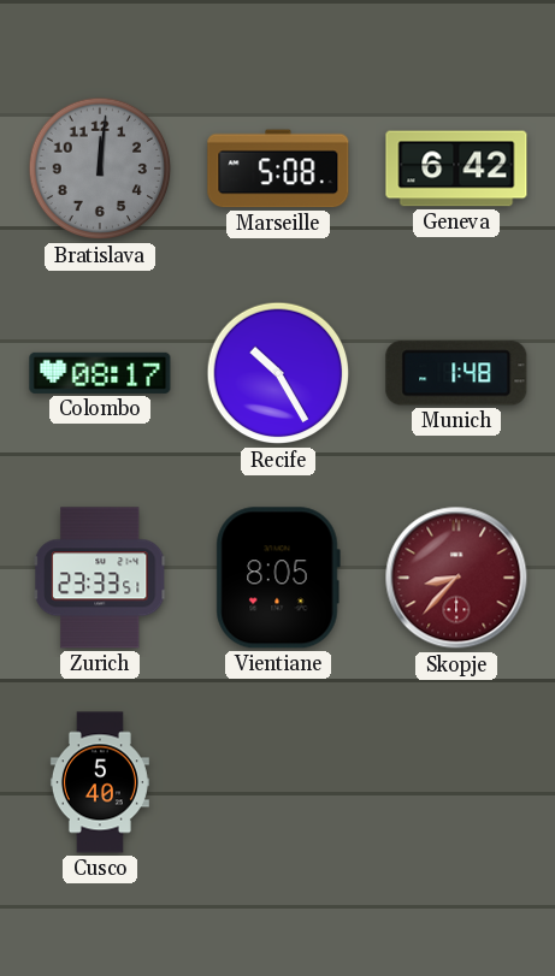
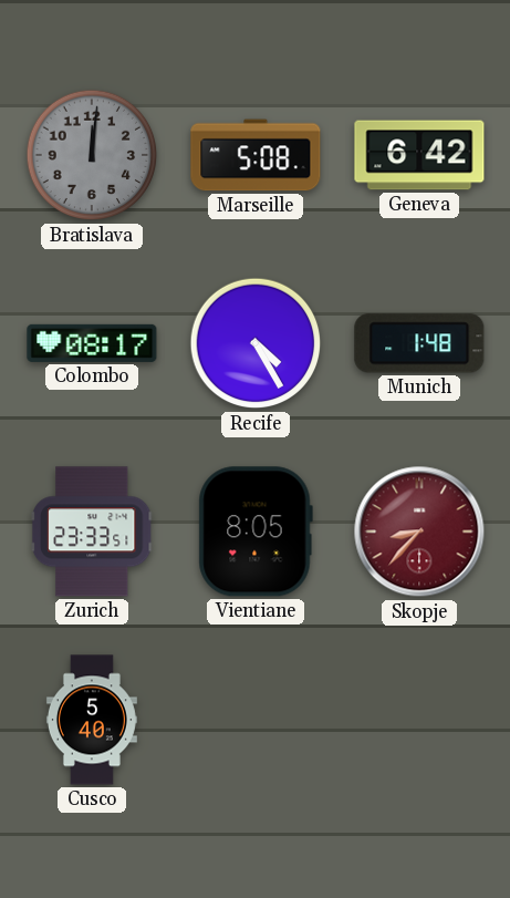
Recife: 10:25 -> 4:25
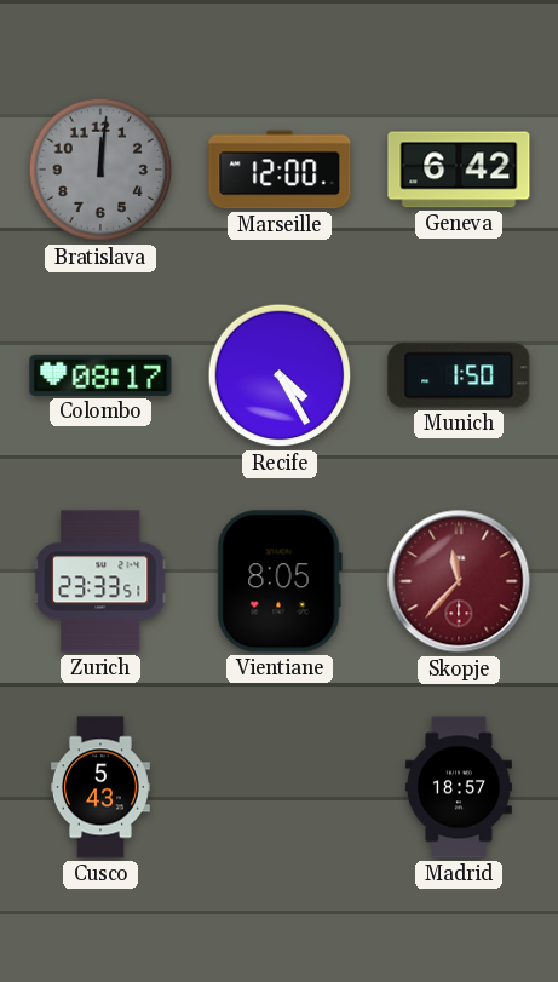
Marseille: 5:08 -> 12:00
Munich: 1:48 -> 1:50
Skopje: 8:37 -> 11:37
Cusco: 5:40 -> 5:43
Madrid: none -> 18:57
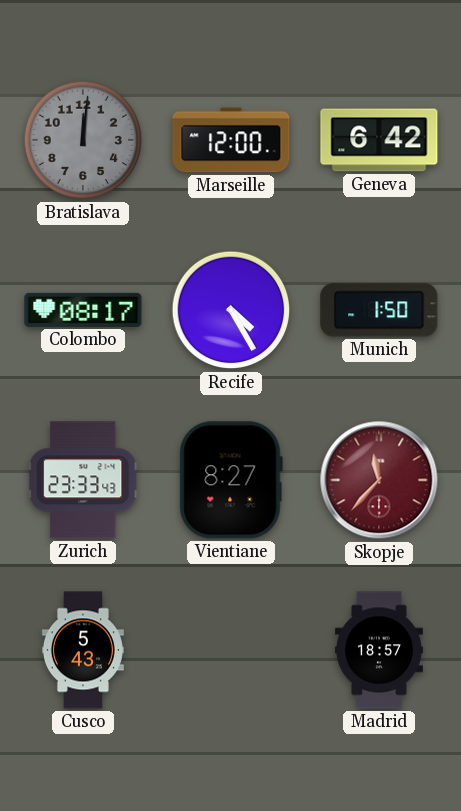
Zurich: 23:33:51 -> 23:33:43
Vientiane: 8:05 -> 8:27
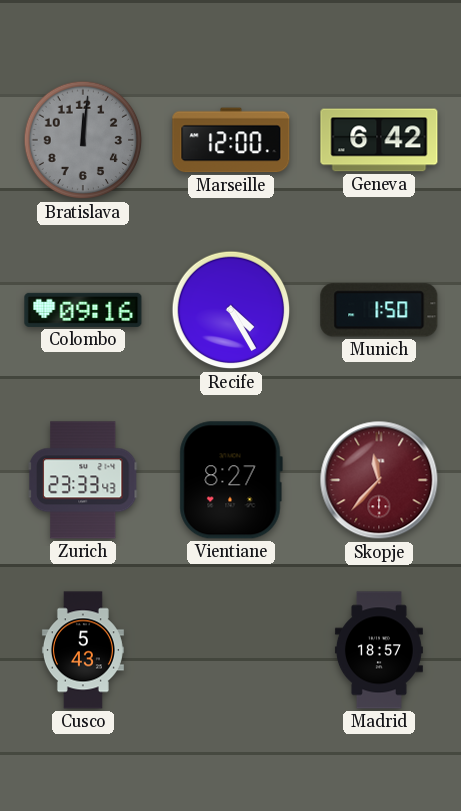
Colombo: 08:17 -> 09:16
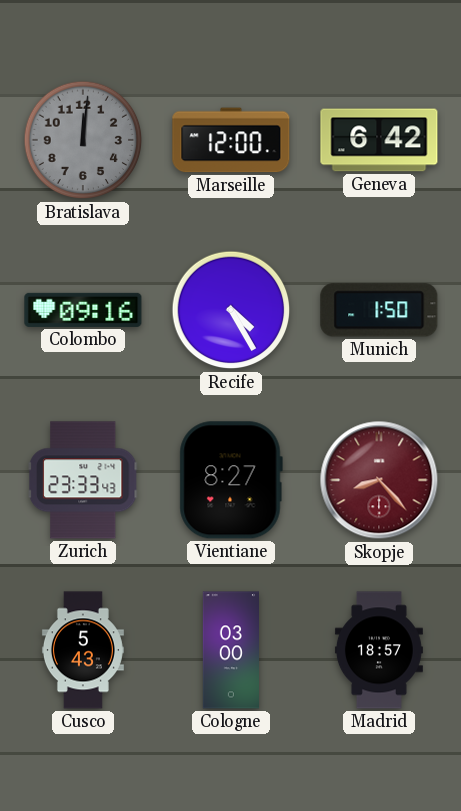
Skopje: 11:37 -> 8:23
Cologne: none -> 03:00
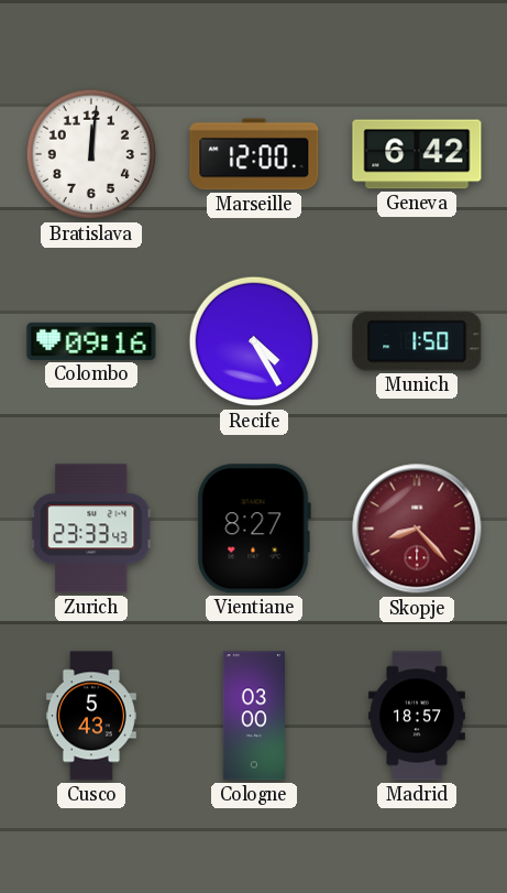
Bratislava dial: grey -> white
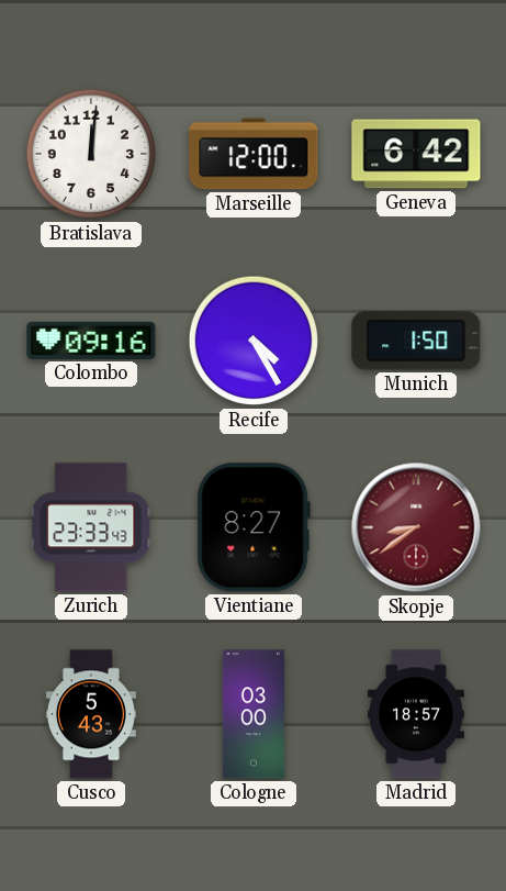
Skopje: 8:23 -> 8:39
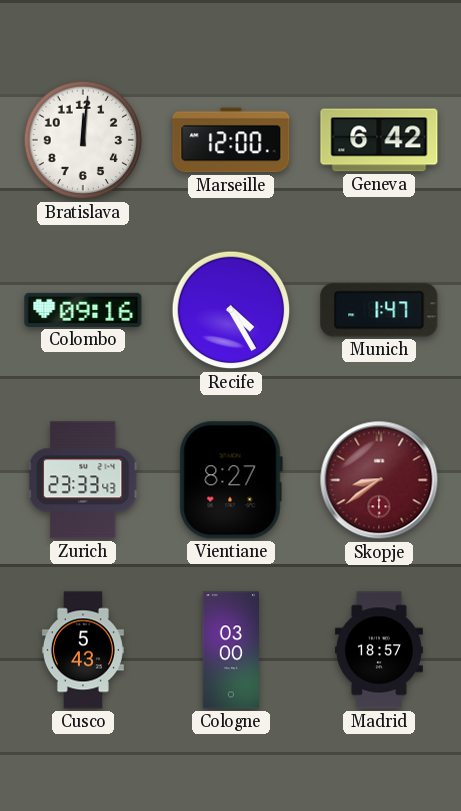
Munich: 1:50 -> 1:47
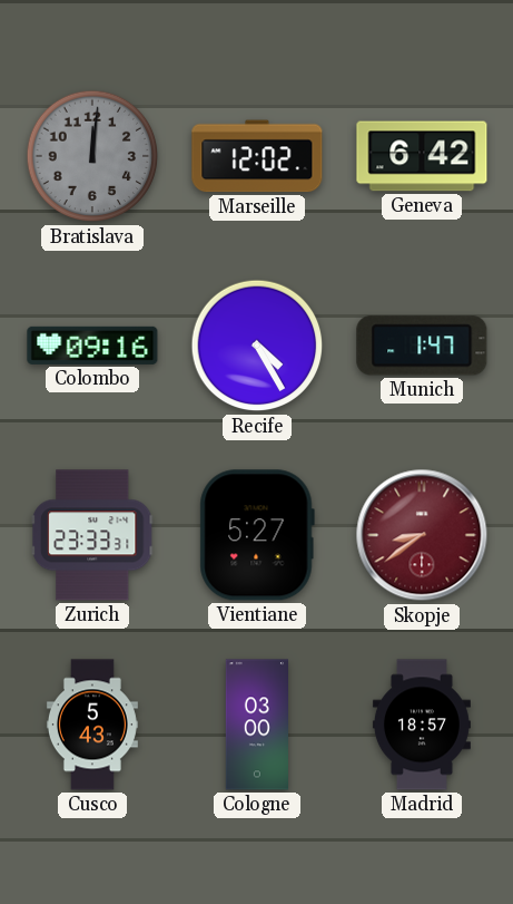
Bratislava dial: white -> grey
Marseille: 12:00 -> 12:02
Zurich: 23:33:43 -> 23:33:31
Vientiane: 8:27 -> 5:27
